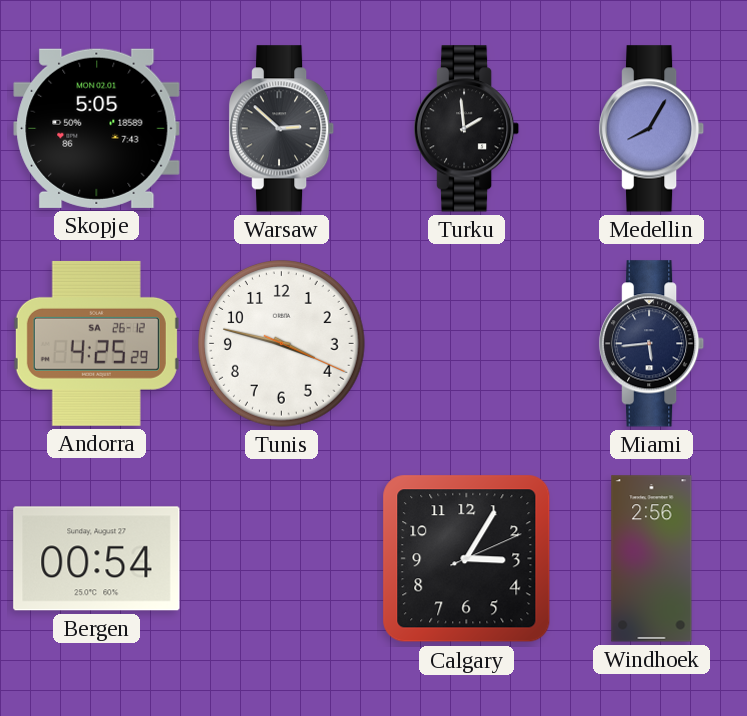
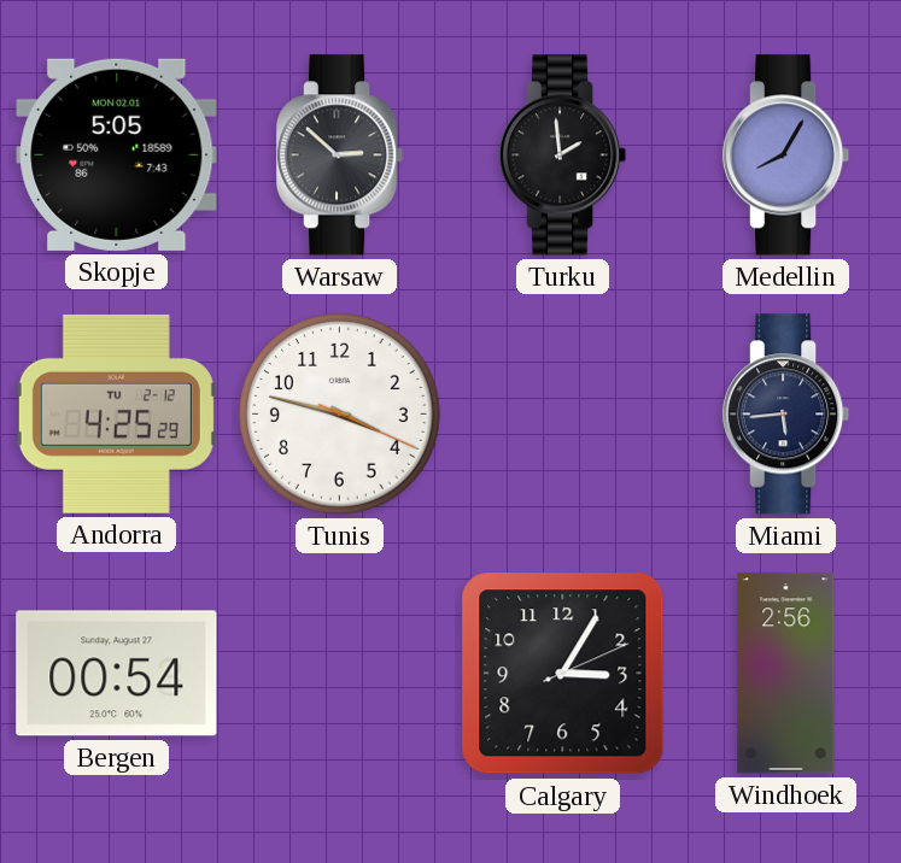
Andorra date: SA 26-12 -> TU 2-12
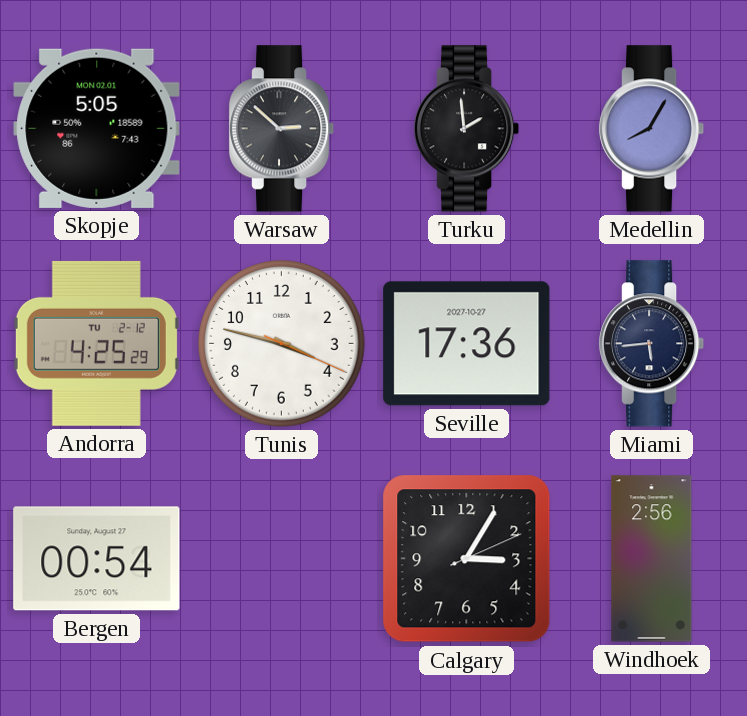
Seville: none -> 17:36
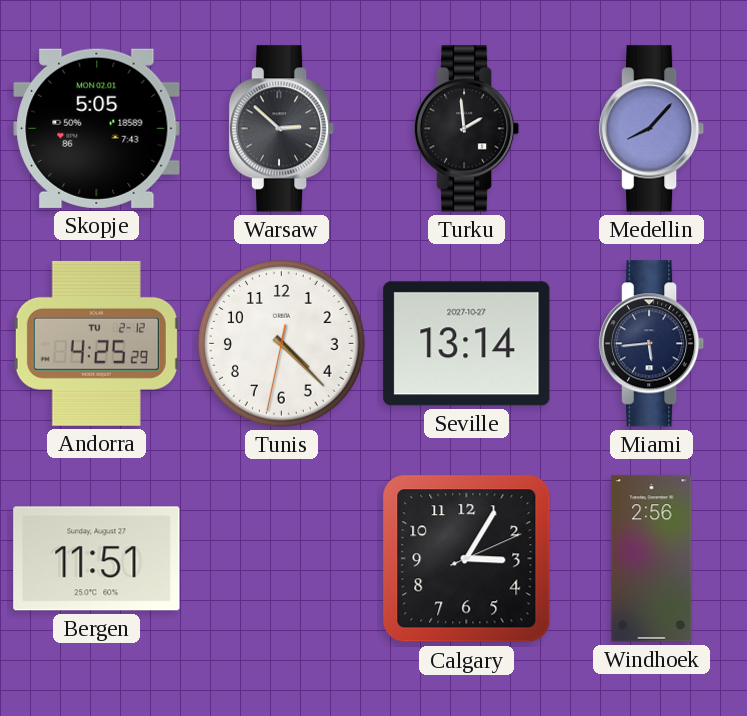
Medellin: 8:05 -> 8:07
Tunis: 3:47 -> 4:22
Seville: 17:36 -> 13:14
Bergen: 00:54 -> 11:51
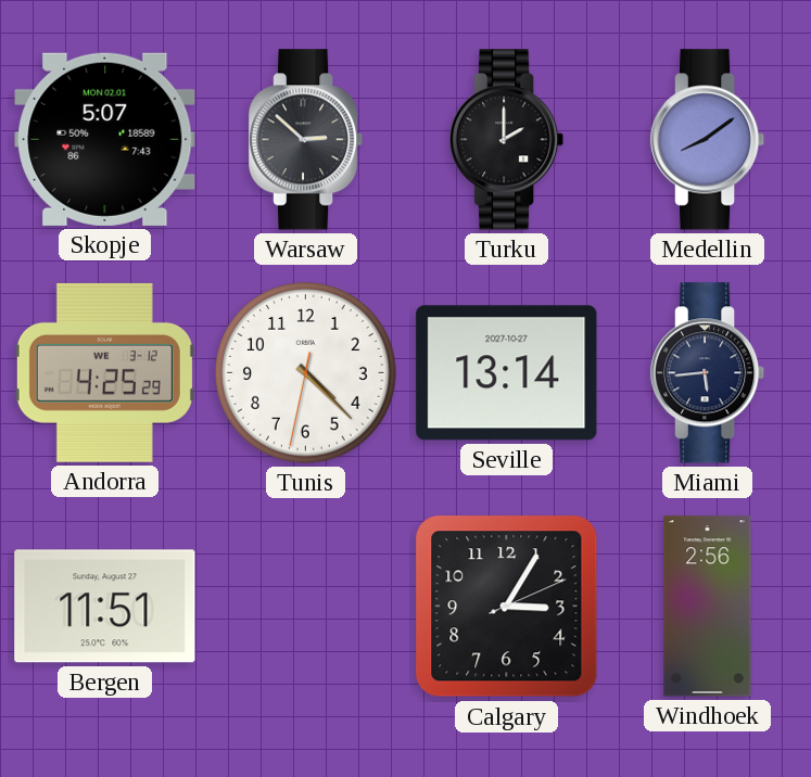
Skopje: 5:05 -> 5:07
Turku: 1:59 -> 2:00
Medellin: 8:07 -> 8:09
Andorra date: TU 2-12 -> WE 3-12
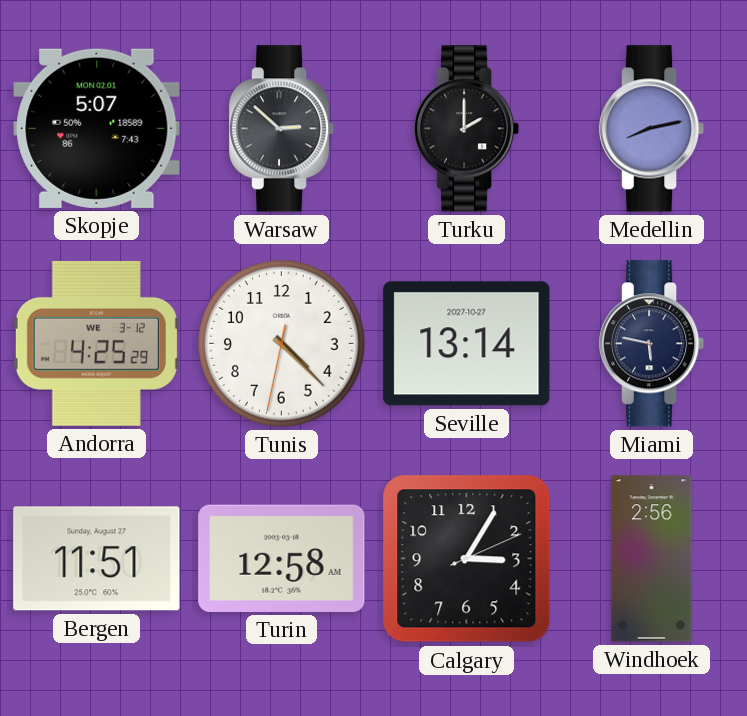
Medellin: 8:09 -> 8:13
Miami: 5:44 -> 5:47
Turin: none -> 12:58
